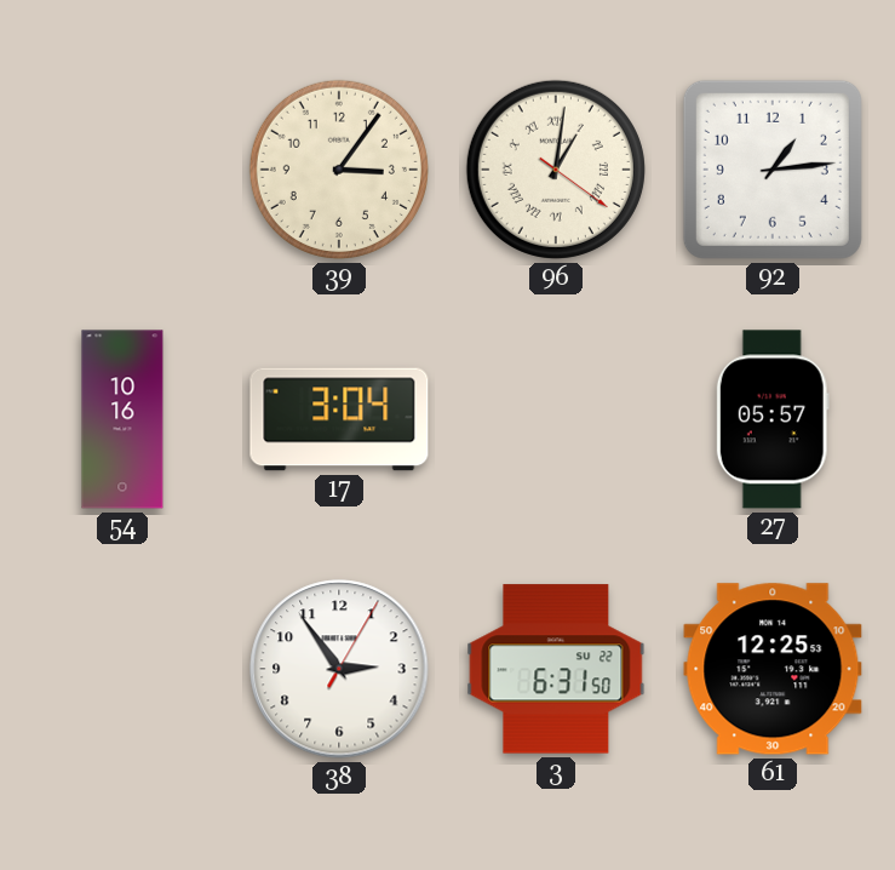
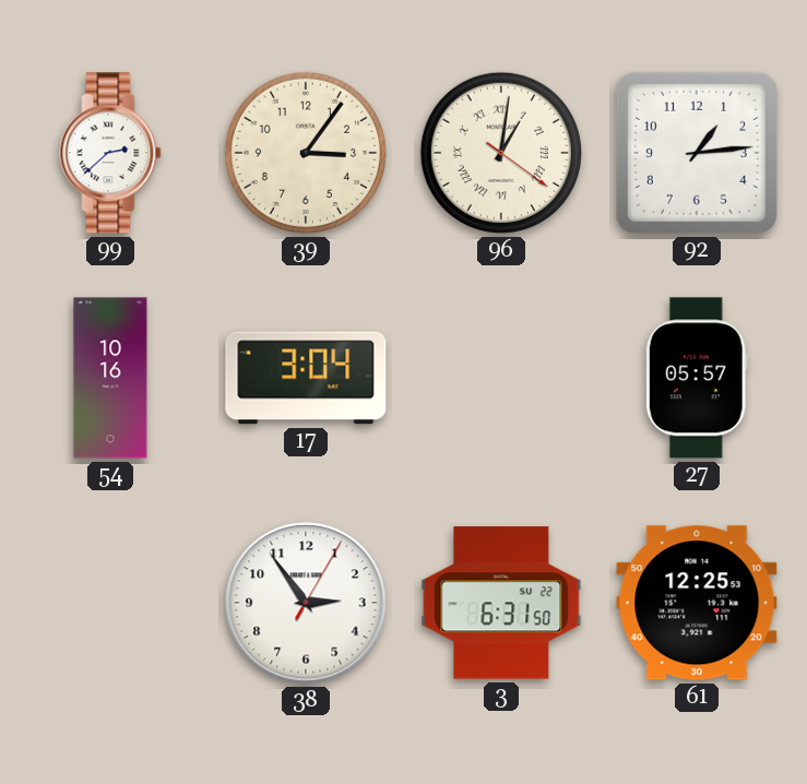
99: none -> 2:38
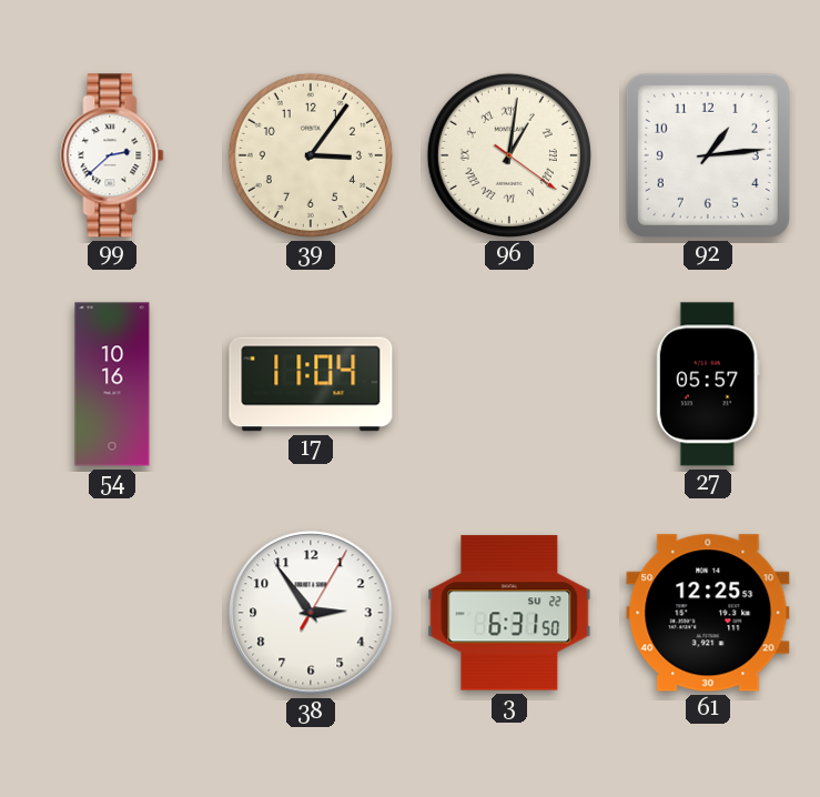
17: 3:04 -> 11:04
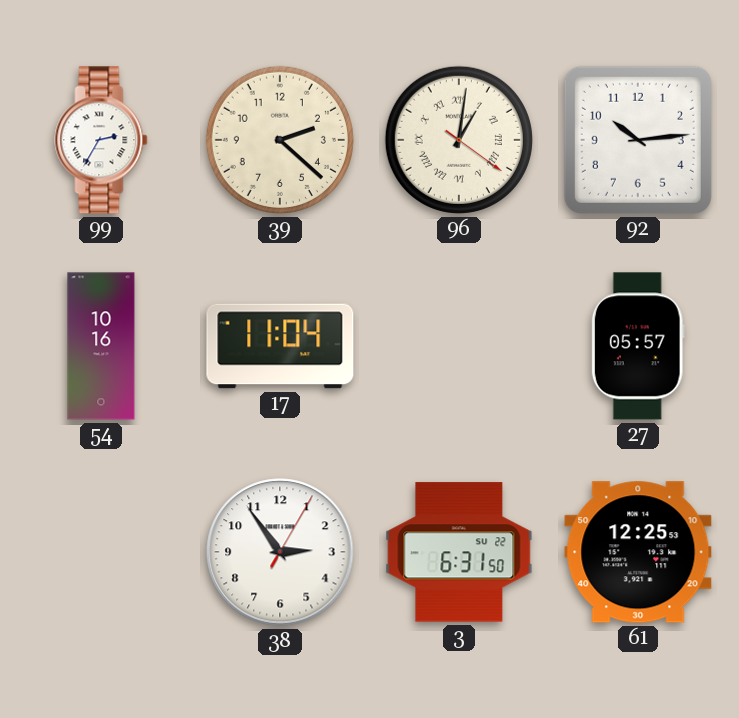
99: 2:38 -> 2:35
39: 3:06 -> 2:22
92: 1:14 -> 10:14
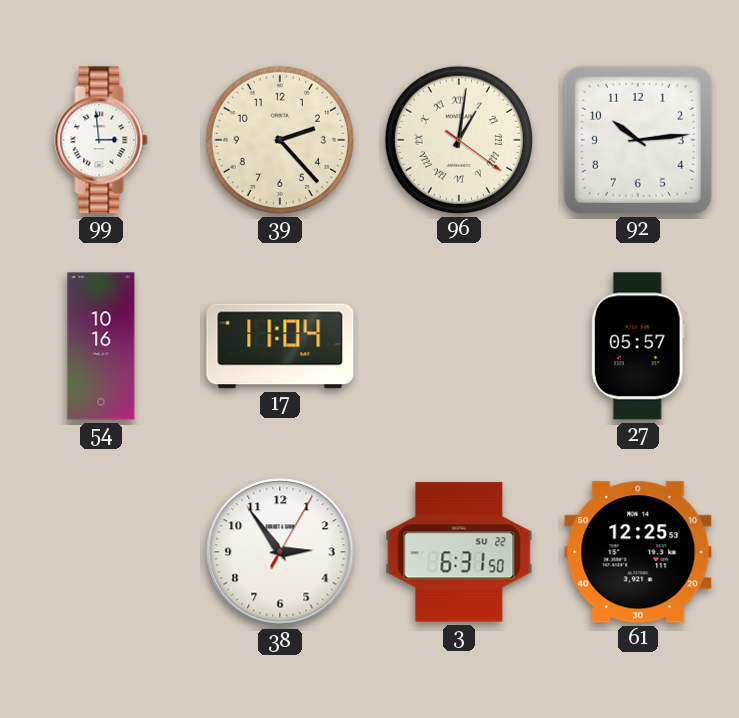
99: 2:35 -> 2:59
39: 2:22 -> 2:23
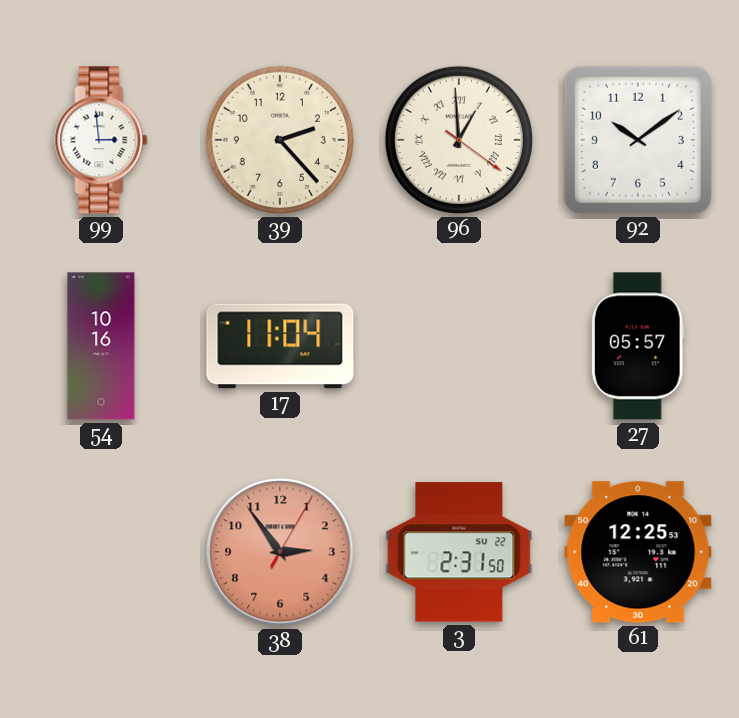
96: 1:01 -> 12:59
92: 10:14 -> 10:09
38 dial: white -> salmon
3: 6:31 -> 2:31
